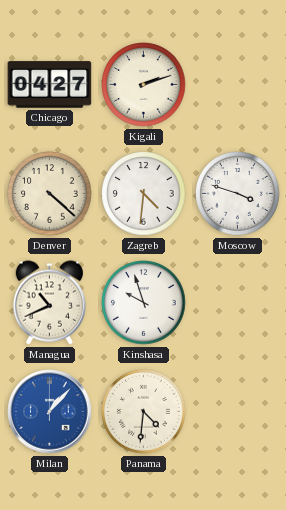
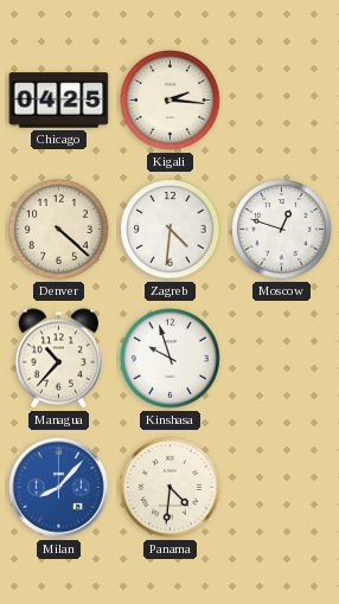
Chicago: 04:27 -> 04:25
Kigali: 2:12 -> 2:16
Moscow: 3:48 -> 12:48
Managua: 10:41 -> 10:37
Milan: 1:07 -> 8:07
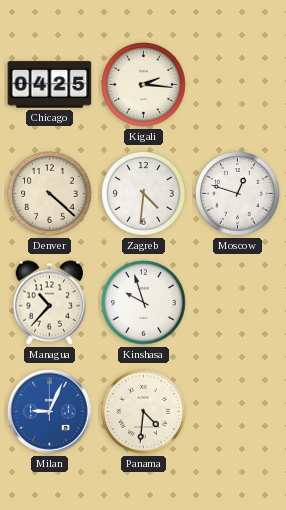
Milan: 8:07 -> 9:04
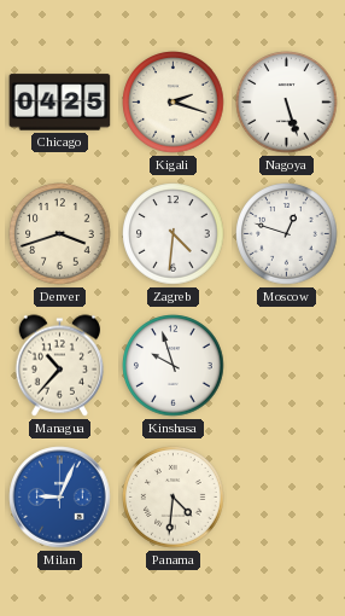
Kigali: 2:16 -> 2:18
Nagoya: none -> 5:27
Denver: 4:22 -> 3:42
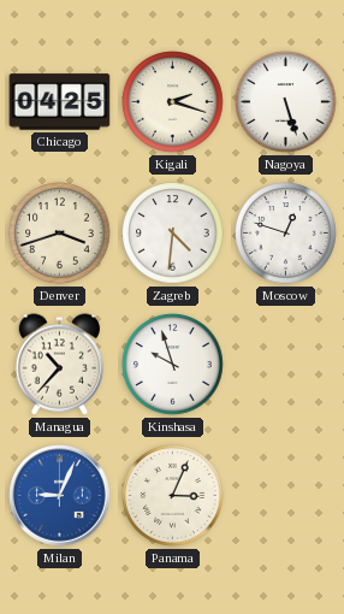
Panama: 4:31 -> 3:04
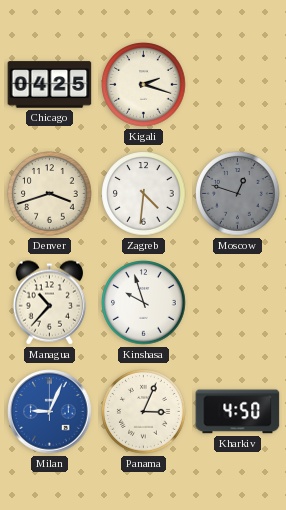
Nagoya: 5:27 -> none
Moscow dial: white -> grey
Kharkiv: none -> 4:50
